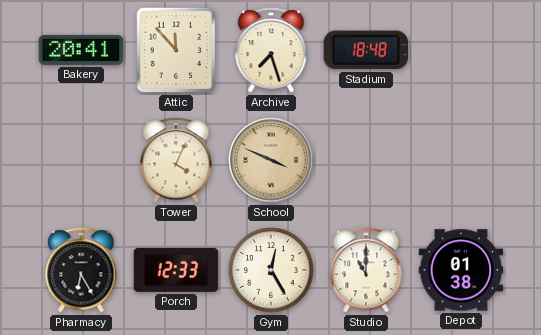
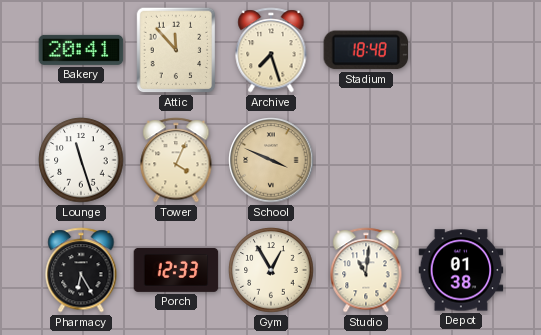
Lounge: none -> 11:27
Gym: 12:25 -> 12:55
Studio: 11:00 -> 11:01
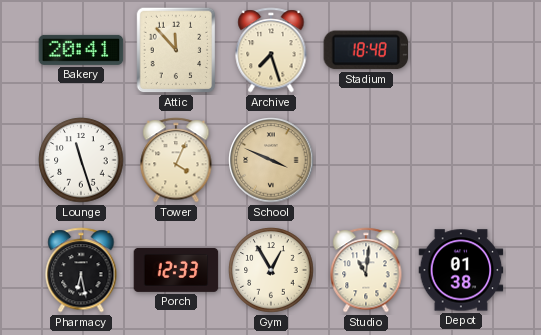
Pharmacy: 6:25 -> 6:28
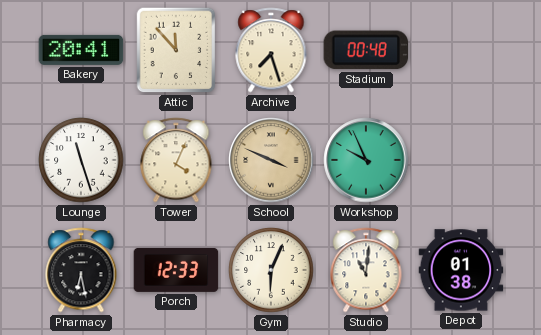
Stadium: 18:48 -> 00:48
Workshop: none -> 9:56
Gym: 12:55 -> 6:04
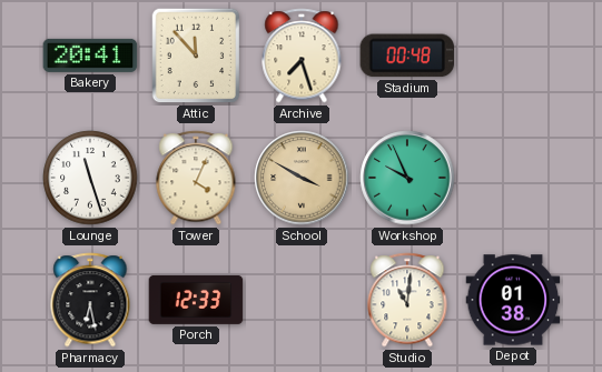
School: 3:49 -> 3:50
Gym: 6:04 -> none
